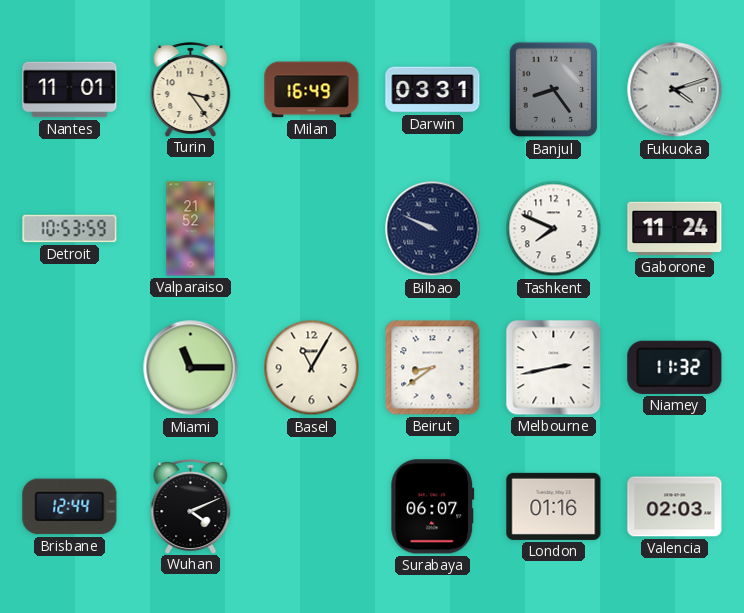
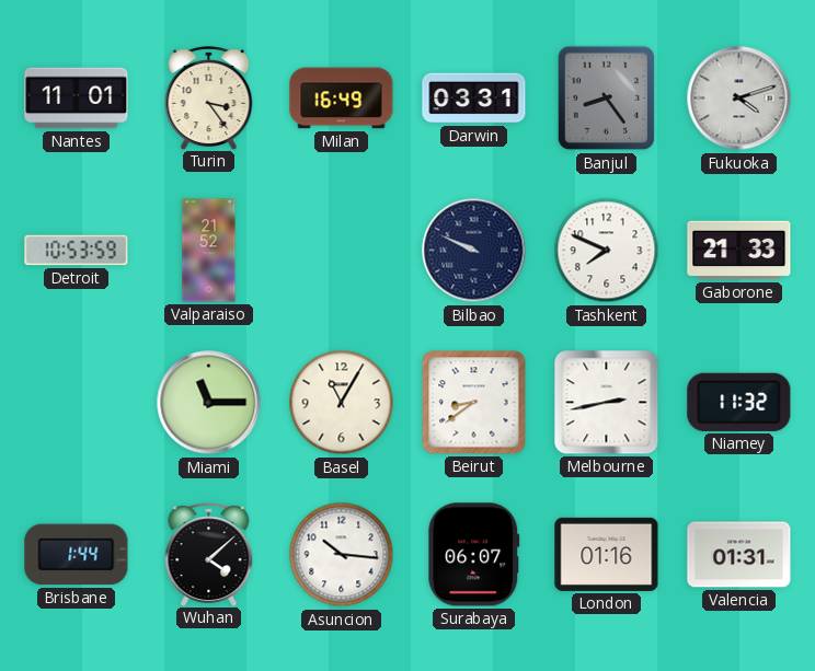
Gaborone: 11:24 -> 21:33
Brisbane: 12:44 -> 1:44
Wuhan: 4:11 -> 4:08
Asuncion: none -> 10:16
Valencia: 02:03 -> 01:31
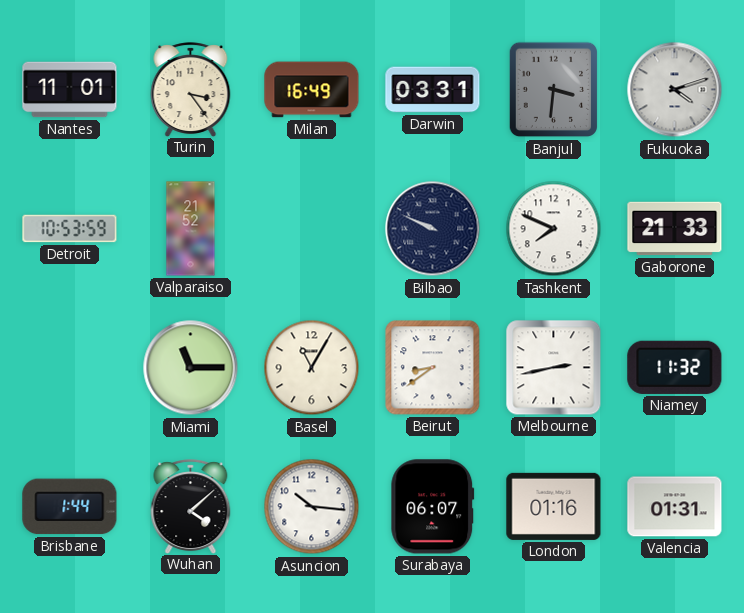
Banjul: 8:24 -> 3:31
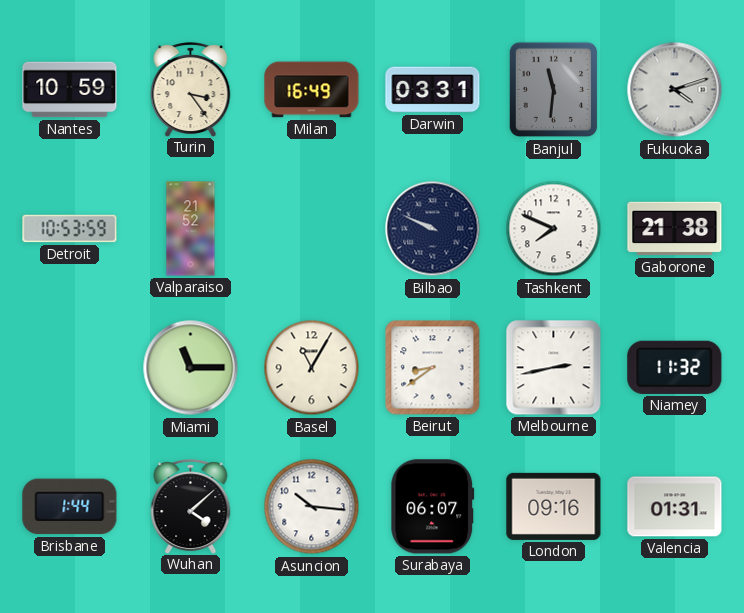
Nantes: 11:01 -> 10:59
Banjul: 3:31 -> 11:31
Gaborone: 21:33 -> 21:38
London: 01:16 -> 09:16
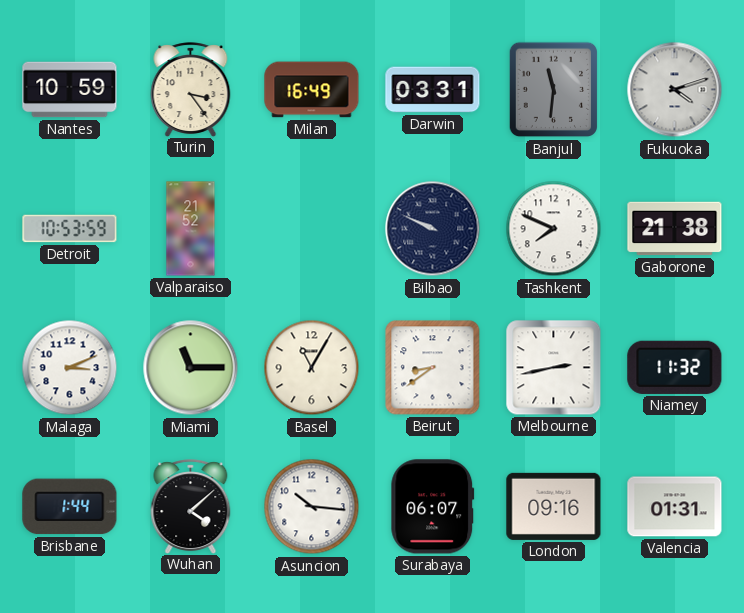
Malaga: none -> 3:11
